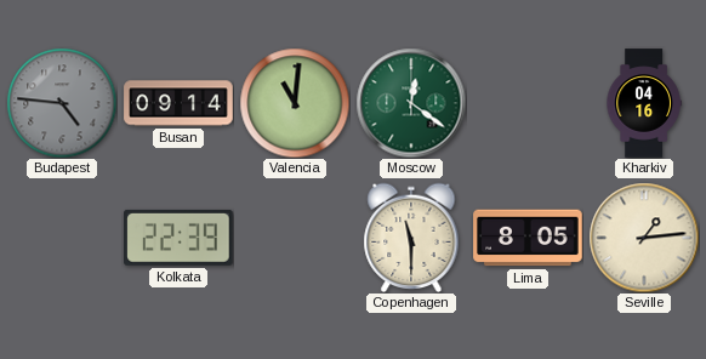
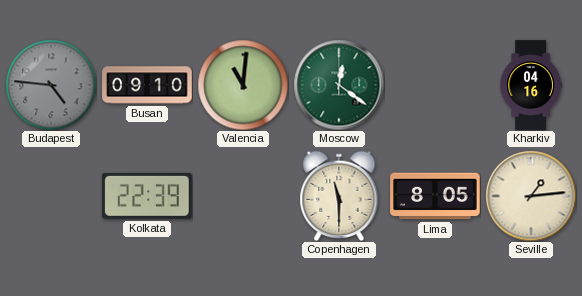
Busan: 09:14 -> 09:10
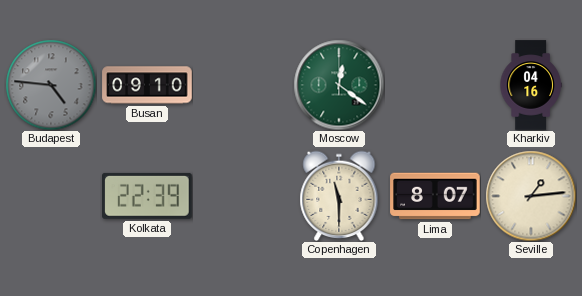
Valencia: 11:01 -> none
Lima: 8:05 -> 8:07
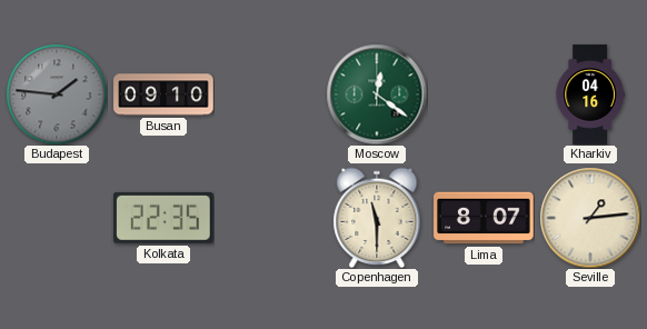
Budapest: 4:46 -> 1:46
Kolkata: 22:39 -> 22:35
